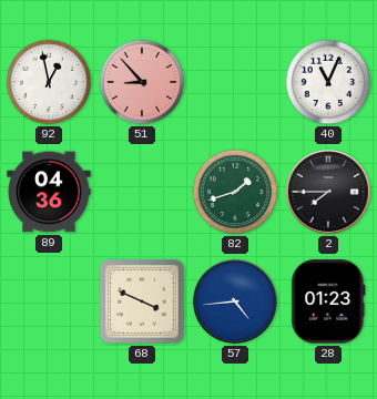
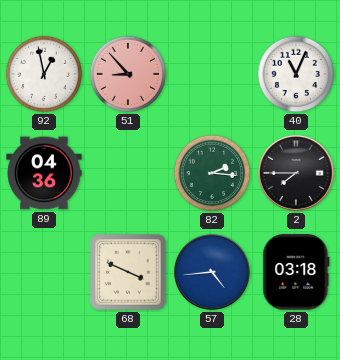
82: 1:42 -> 2:16
28: 01:23 -> 03:18
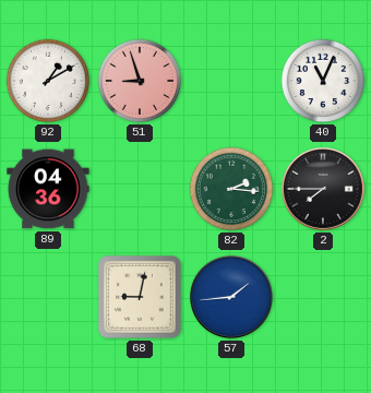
92: 12:58 -> 1:10
51: 8:53 -> 8:57
68: 3:49 -> 9:02
57: 4:44 -> 1:44
28: 03:18 -> none
